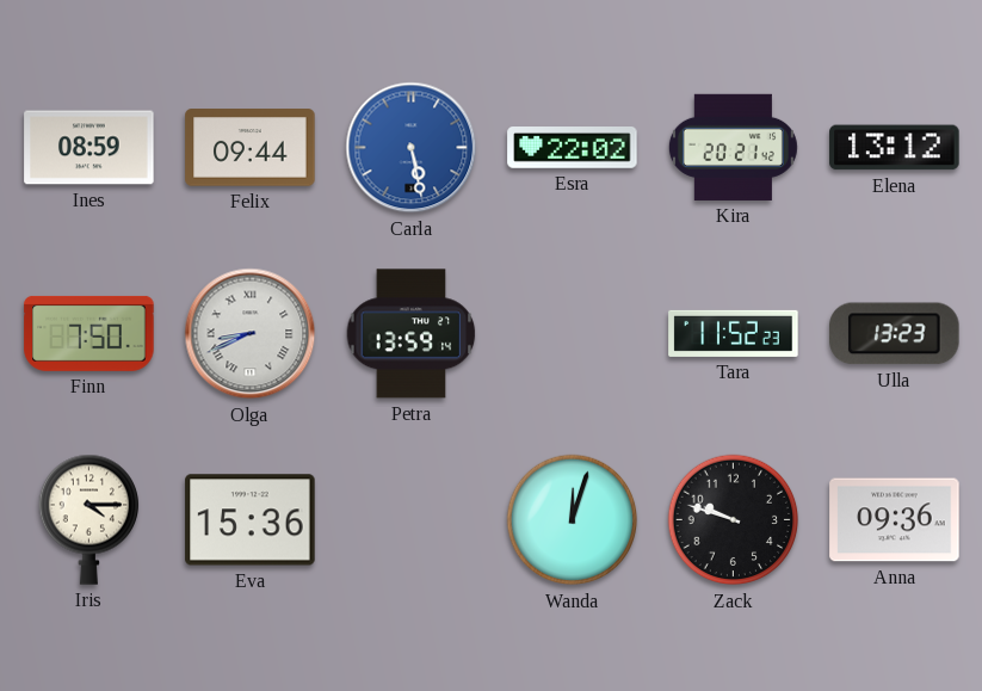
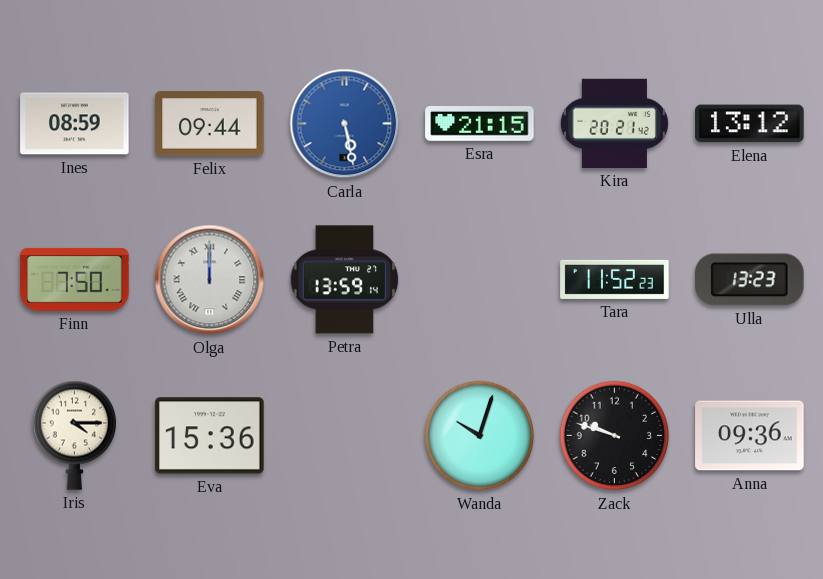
Esra: 22:02 -> 21:15
Olga: 8:41 -> 12:00
Wanda: 12:03 -> 10:03
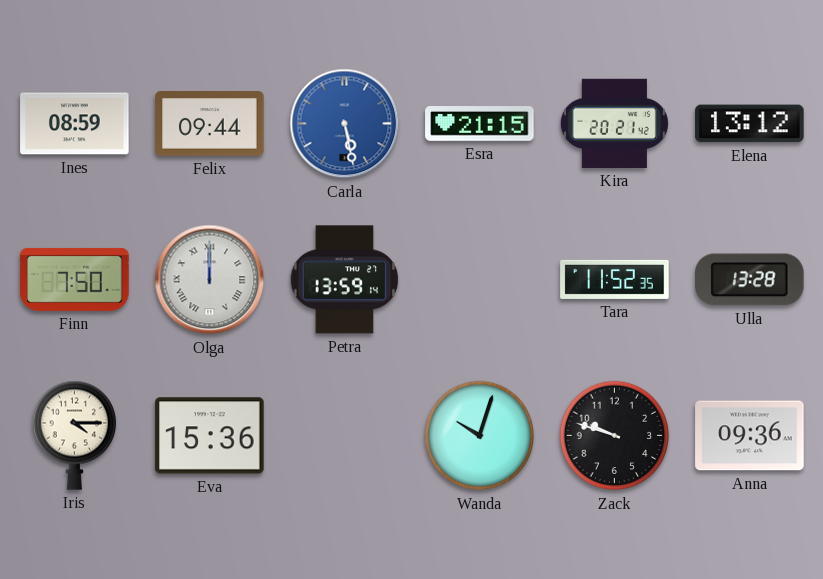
Tara: 11:52:23 -> 11:52:35
Ulla: 13:23 -> 13:28
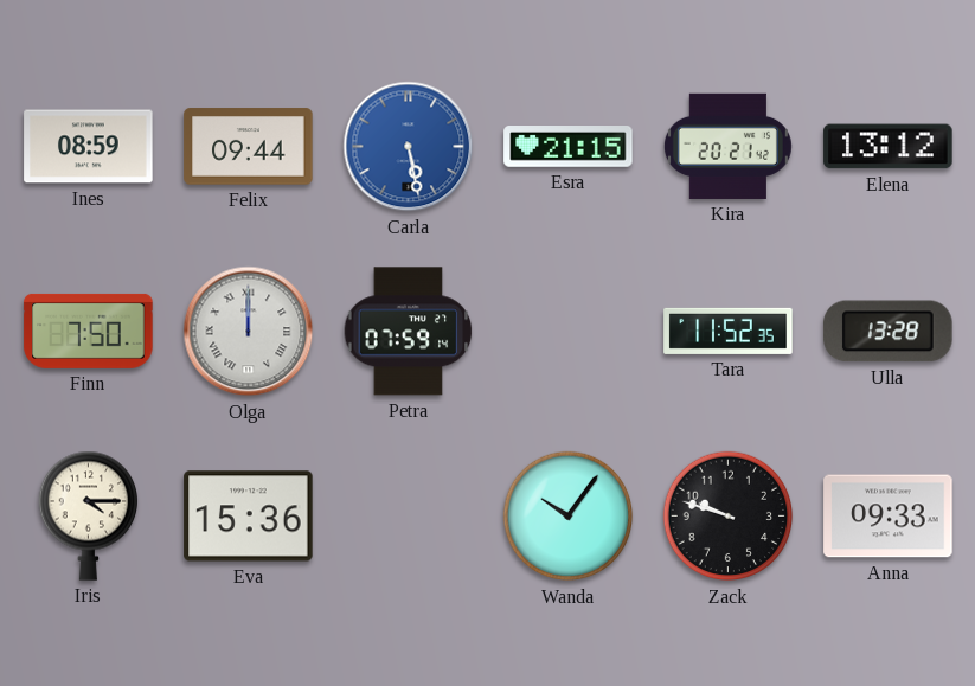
Petra: 13:59 -> 07:59
Wanda: 10:03 -> 10:06
Anna: 09:36 -> 09:33
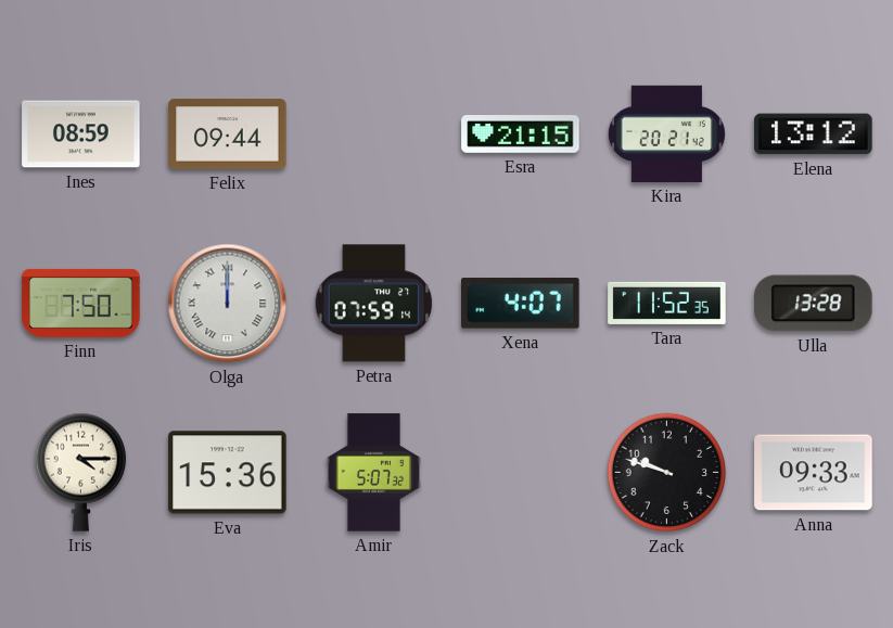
Carla: 5:28 -> none
Xena: none -> 4:07
Amir: none -> 5:07
Wanda: 10:06 -> none
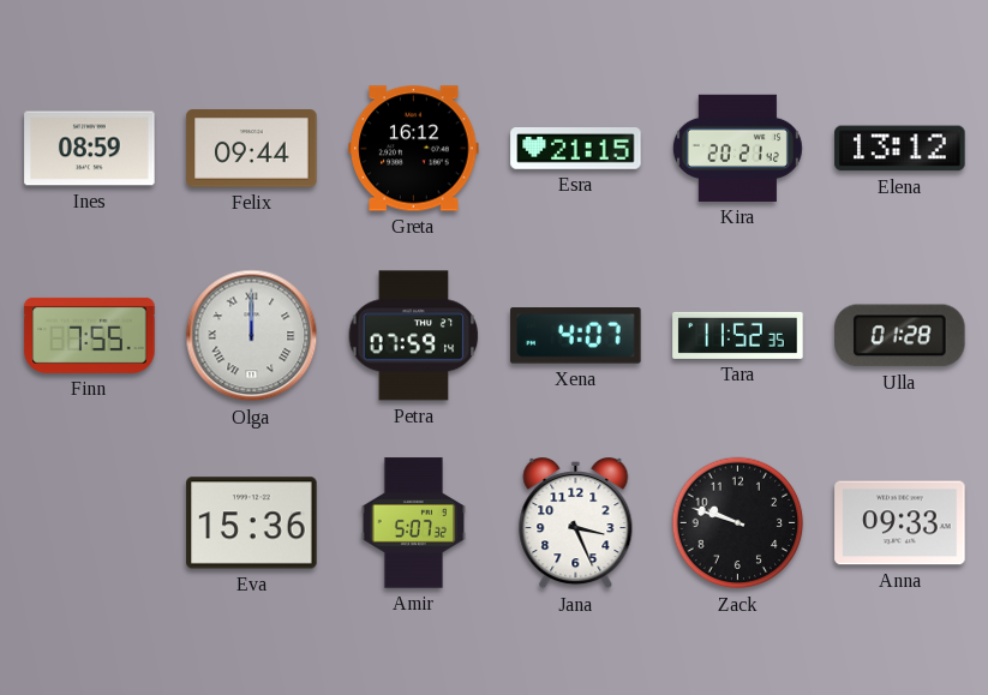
Greta: none -> 16:12
Finn: 7:50 -> 7:55
Ulla: 13:28 -> 01:28
Iris: 4:15 -> none
Jana: none -> 3:26
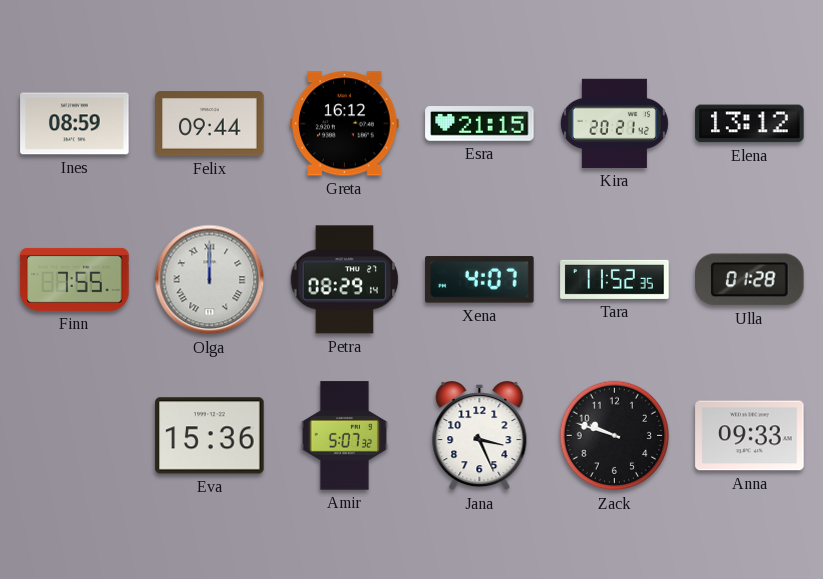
Petra: 07:59 -> 08:29
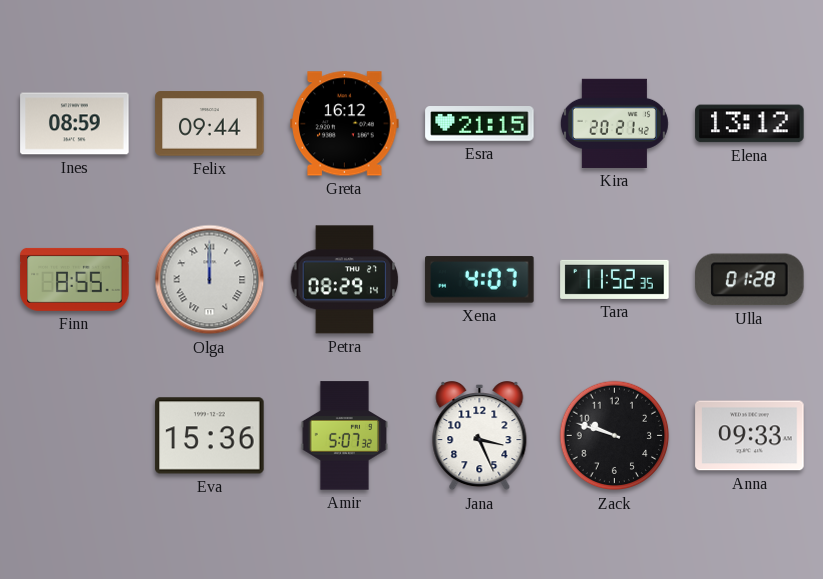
Finn: 7:55 -> 8:55
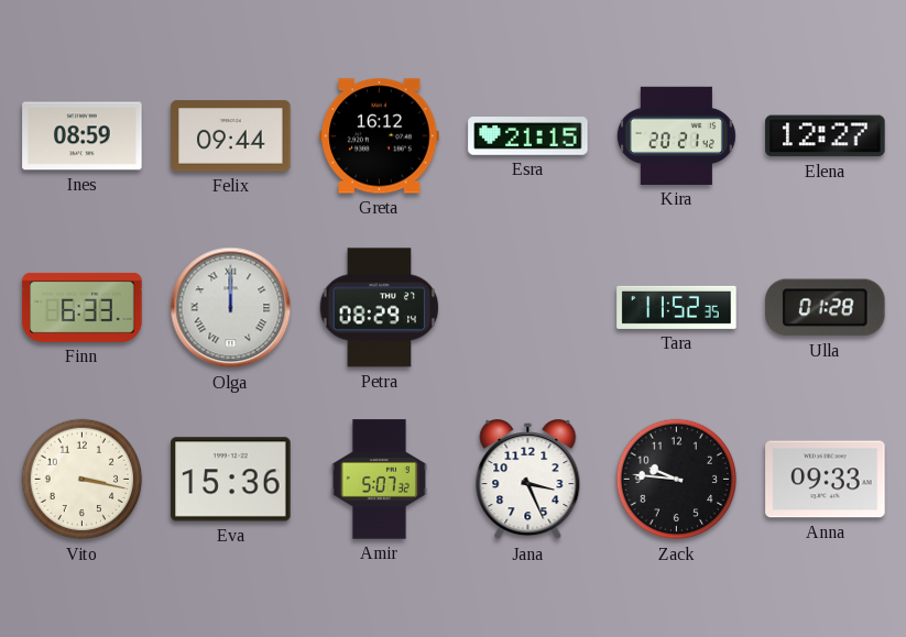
Elena: 13:12 -> 12:27
Finn: 8:55 -> 6:33
Xena: 4:07 -> none
Vito: none -> 3:17
Zack: 9:48 -> 9:46
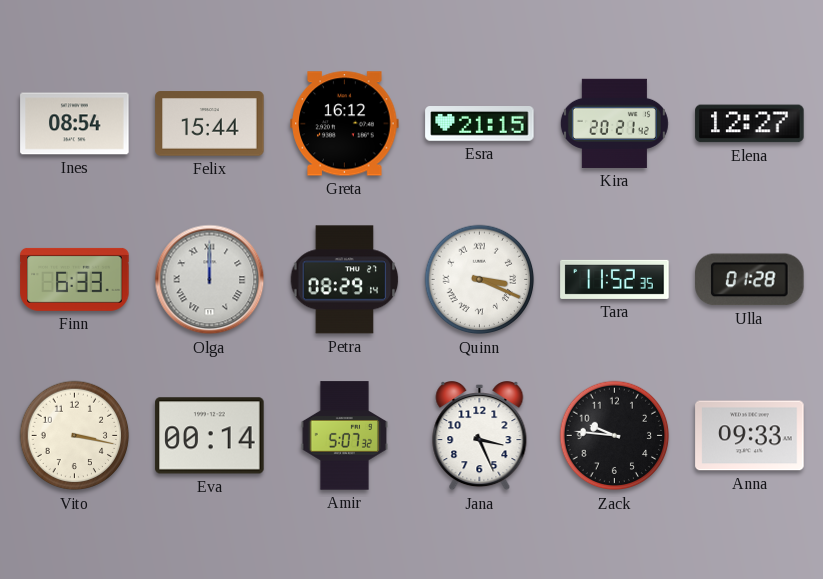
Ines: 08:59 -> 08:54
Felix: 09:44 -> 15:44
Quinn: none -> 3:19
Eva: 15:36 -> 00:14
